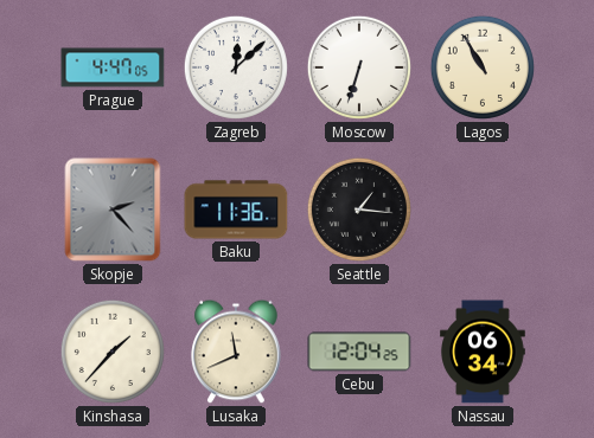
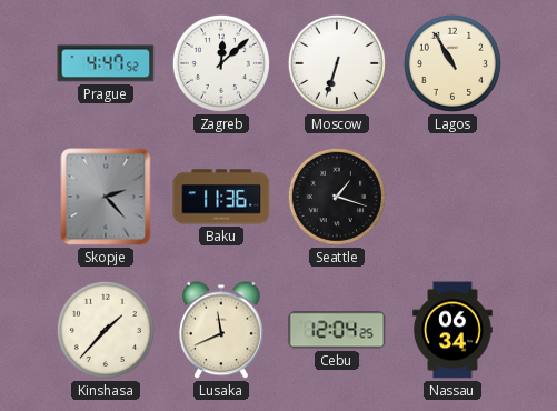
Prague: 4:47:05 -> 4:47:52
Seattle: 1:16 -> 1:18
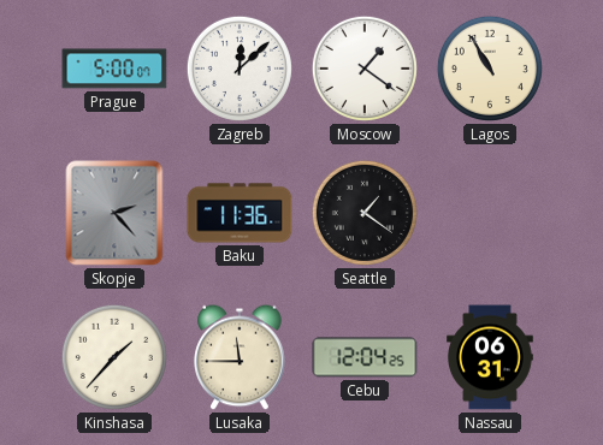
Prague: 4:47 -> 5:00
Moscow: 6:33 -> 1:21
Seattle: 1:18 -> 1:21
Lusaka: 11:41 -> 11:45
Nassau: 06:34 -> 06:31
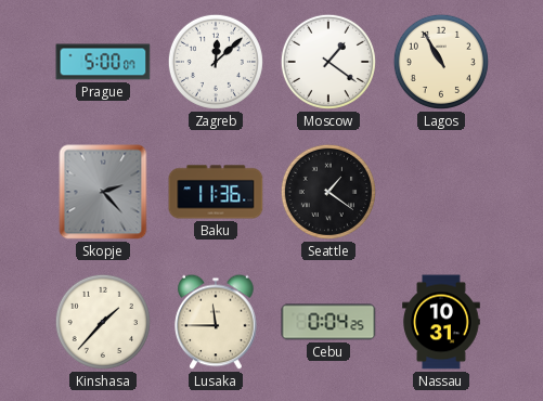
Cebu: 12:04 -> 0:04
Nassau: 06:31 -> 10:31
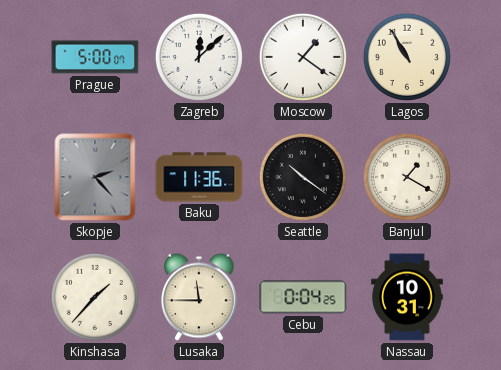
Seattle: 1:21 -> 10:21
Banjul: none -> 1:20
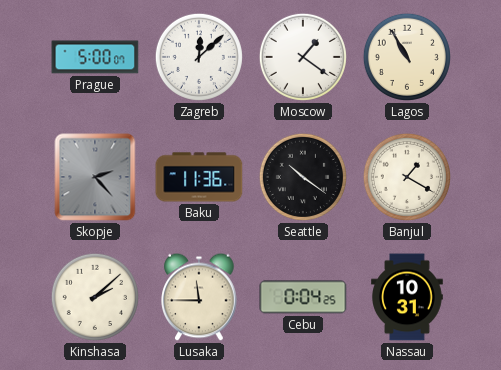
Kinshasa: 1:37 -> 2:08
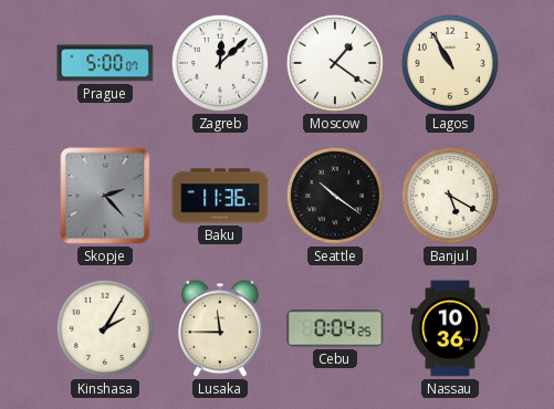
Banjul: 1:20 -> 5:20
Kinshasa: 2:08 -> 2:05
Nassau: 10:31 -> 10:36
